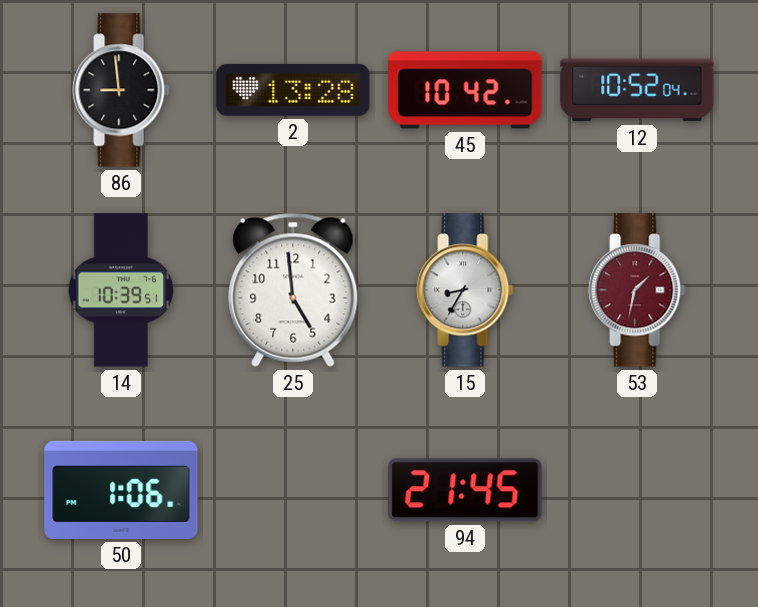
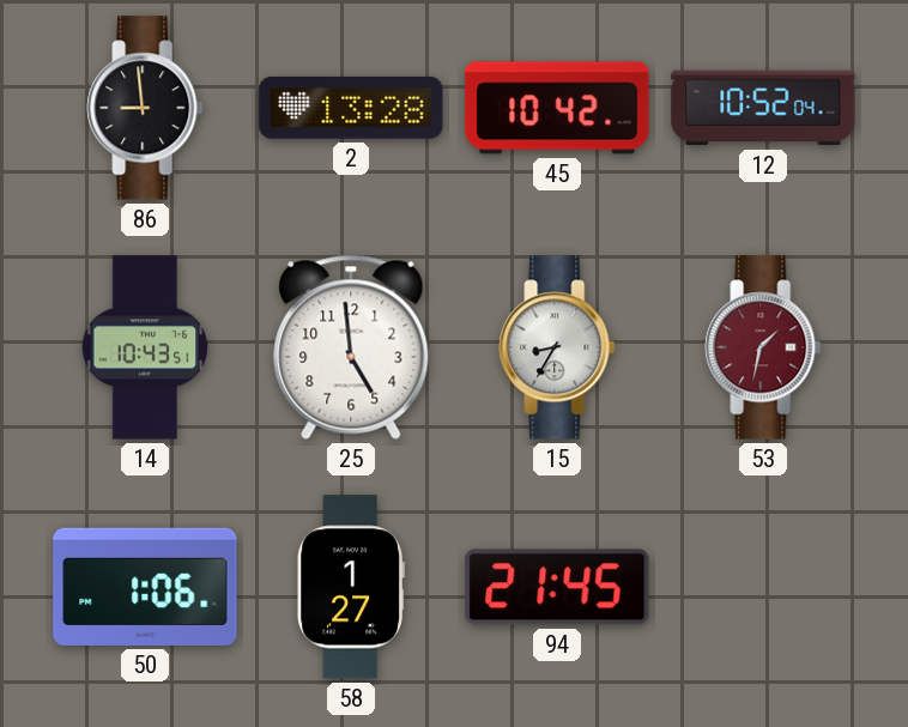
14: 10:39 -> 10:43
58: none -> 1:27
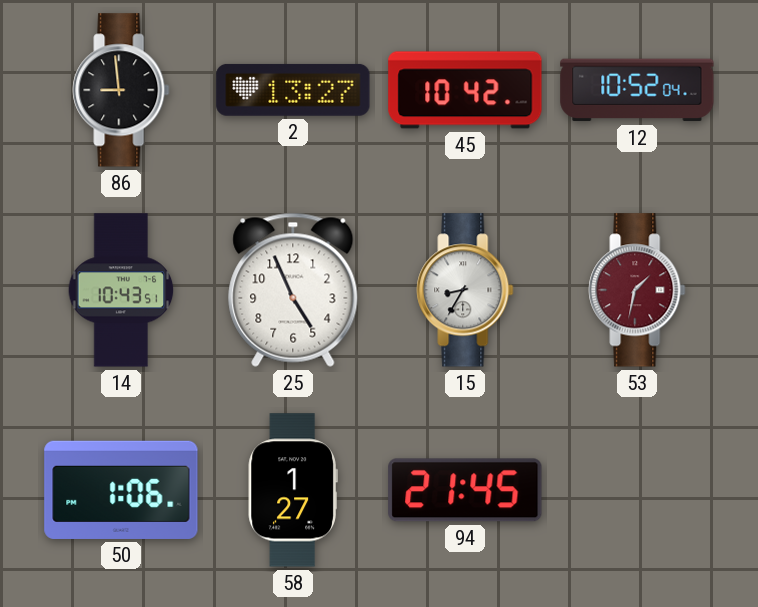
2: 13:28 -> 13:27
25: 4:59 -> 4:56
